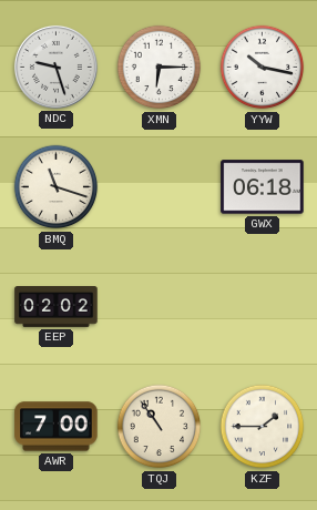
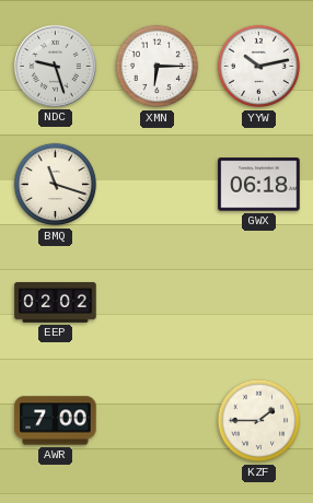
YYW: 10:17 -> 10:13
TQJ: 10:54 -> none
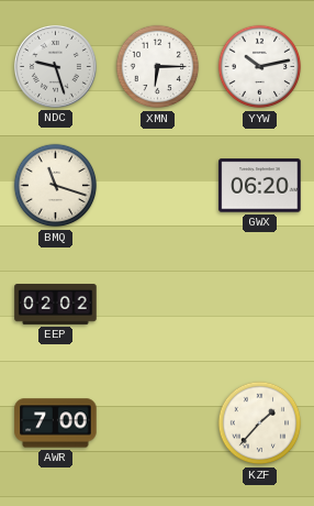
GWX: 06:18 -> 06:20
KZF: 1:45 -> 1:37
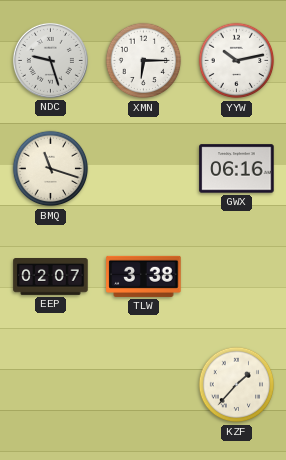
GWX: 06:20 -> 06:16
EEP: 02:02 -> 02:07
TLW: none -> 3:38
AWR: 7:00 -> none
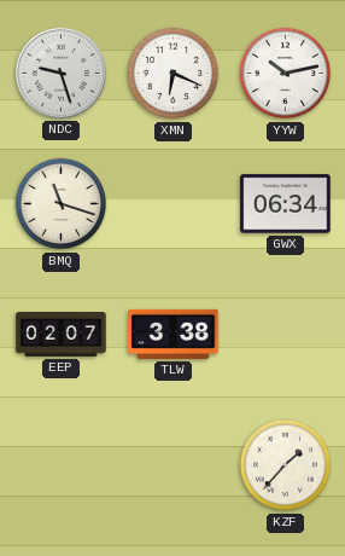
XMN: 6:15 -> 6:19
GWX: 06:16 -> 06:34
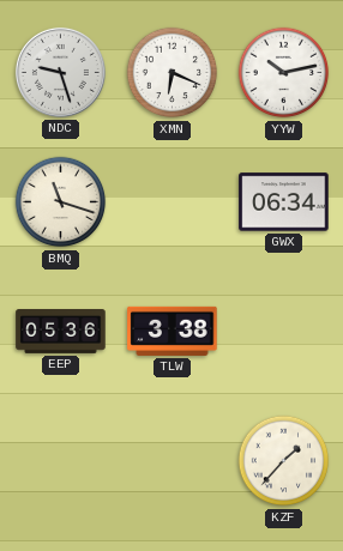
EEP: 02:07 -> 05:36
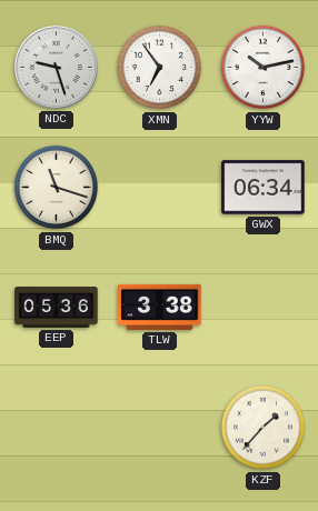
XMN: 6:19 -> 6:54
